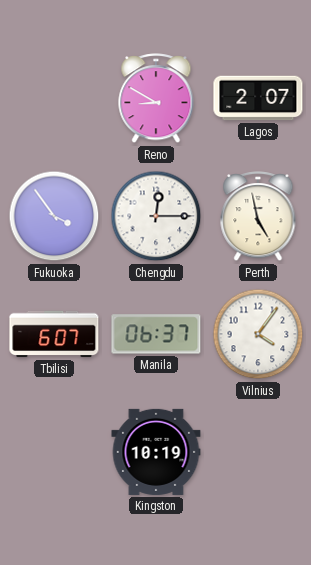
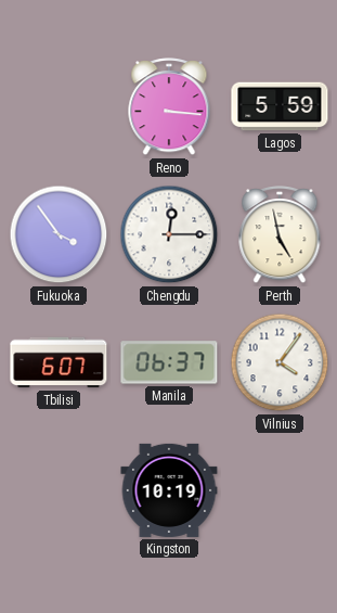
Reno: 8:50 -> 3:16
Lagos: 2:07 -> 5:59
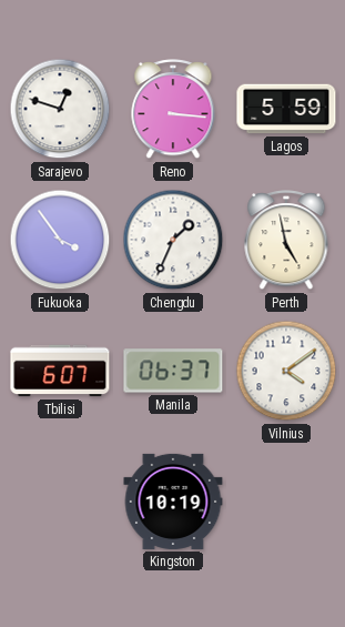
Sarajevo: none -> 12:48
Chengdu: 12:15 -> 1:34
Vilnius: 4:06 -> 4:09
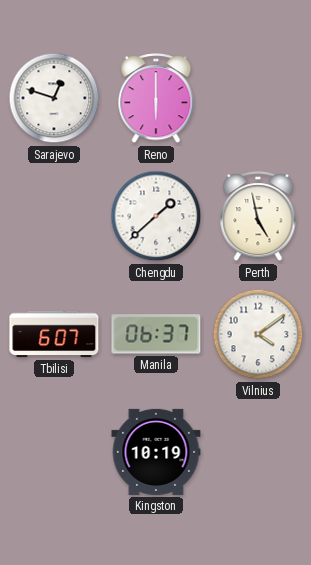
Reno: 3:16 -> 6:00
Lagos: 5:59 -> none
Fukuoka: 3:54 -> none
Chengdu: 1:34 -> 1:38
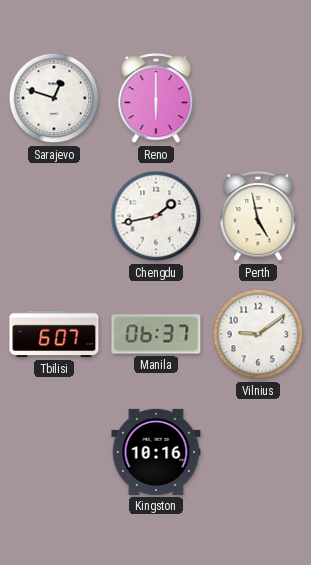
Chengdu: 1:38 -> 1:43
Vilnius: 4:09 -> 9:09
Kingston: 10:19 -> 10:16
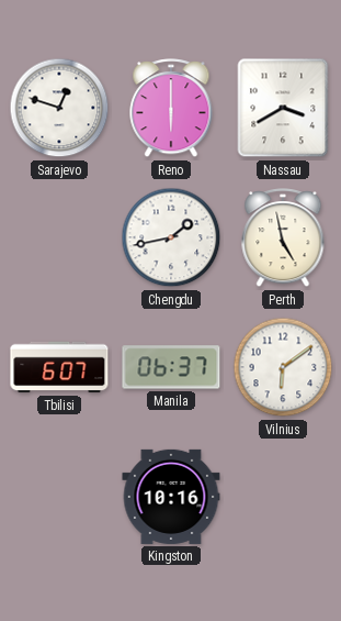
Nassau: none -> 3:40
Vilnius: 9:09 -> 6:09
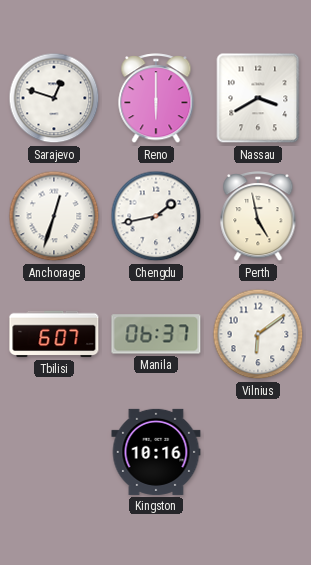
Anchorage: none -> 12:33
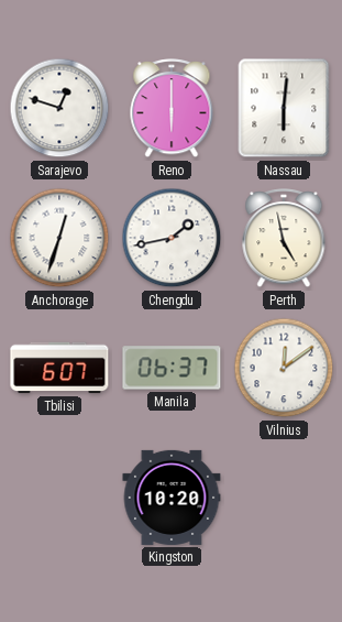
Nassau: 3:40 -> 6:01
Vilnius: 6:09 -> 12:09
Kingston: 10:16 -> 10:20
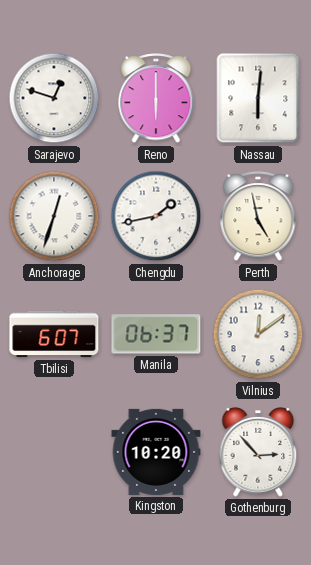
Gothenburg: none -> 2:53
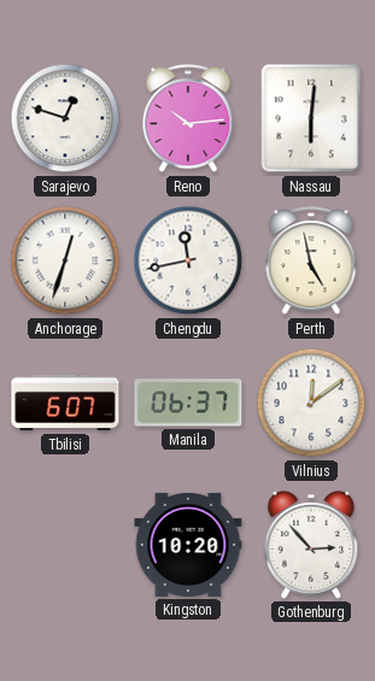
Reno: 6:00 -> 10:14
Chengdu: 1:43 -> 11:43
